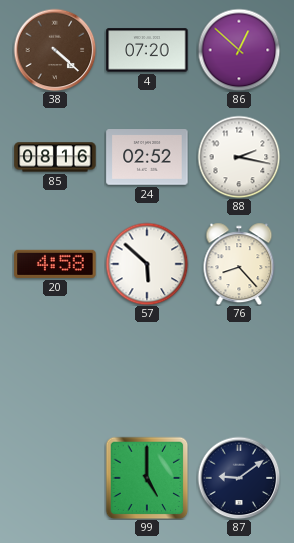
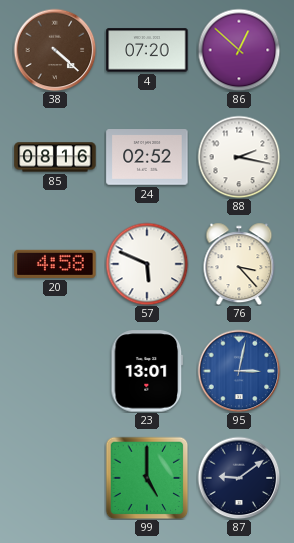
57: 5:52 -> 5:49
76: 8:23 -> 3:23
23: none -> 13:01
95: none -> 3:02
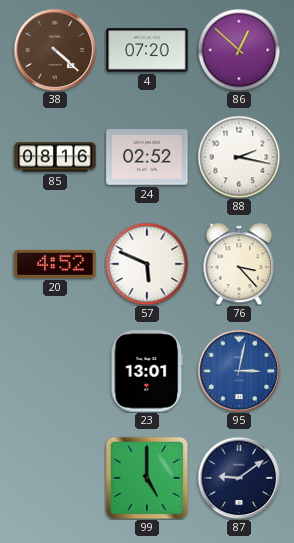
20: 4:58 -> 4:52
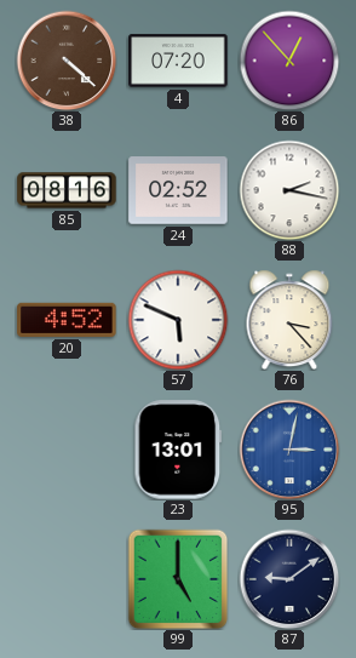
86: 12:52 -> 12:53
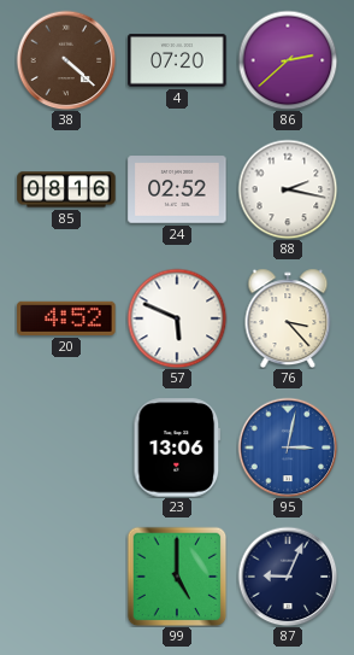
86: 12:53 -> 2:38
23: 13:01 -> 13:06
87: 9:09 -> 9:04
